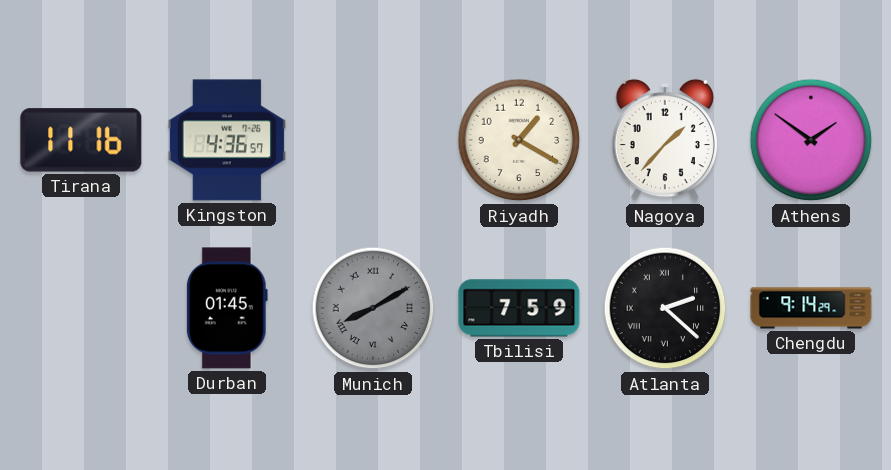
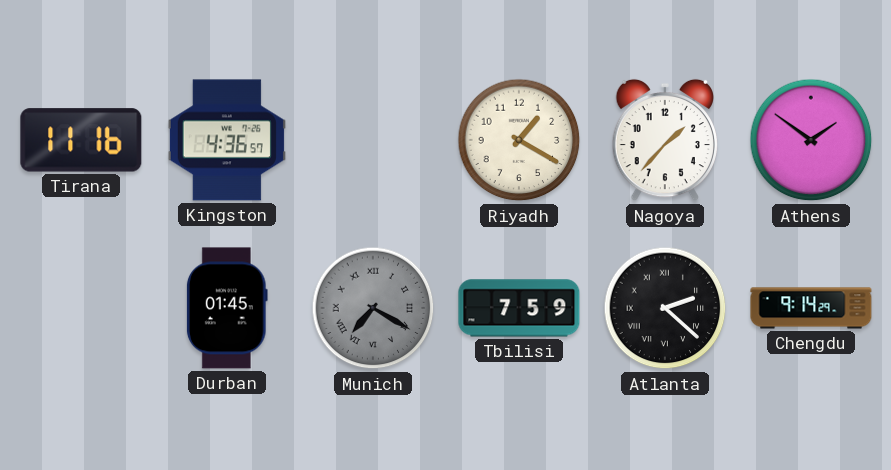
Munich: 8:10 -> 7:20
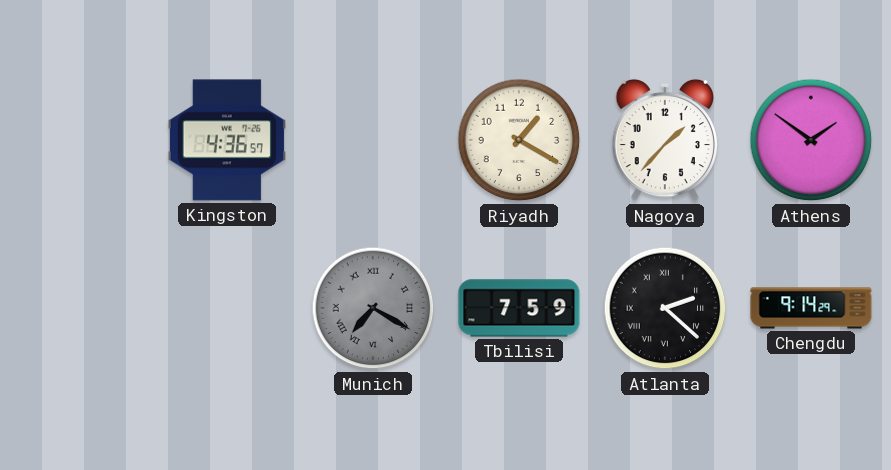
Tirana: 11:16 -> none
Durban: 01:45 -> none
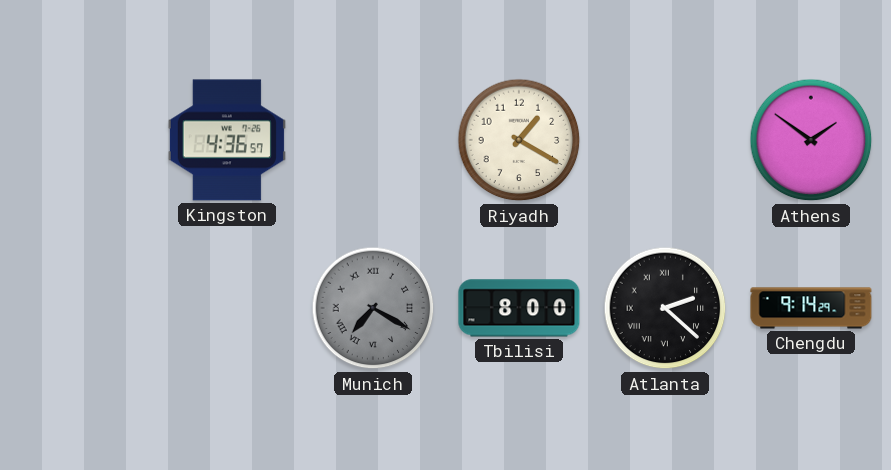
Nagoya: 1:37 -> none
Tbilisi: 7:59 -> 8:00
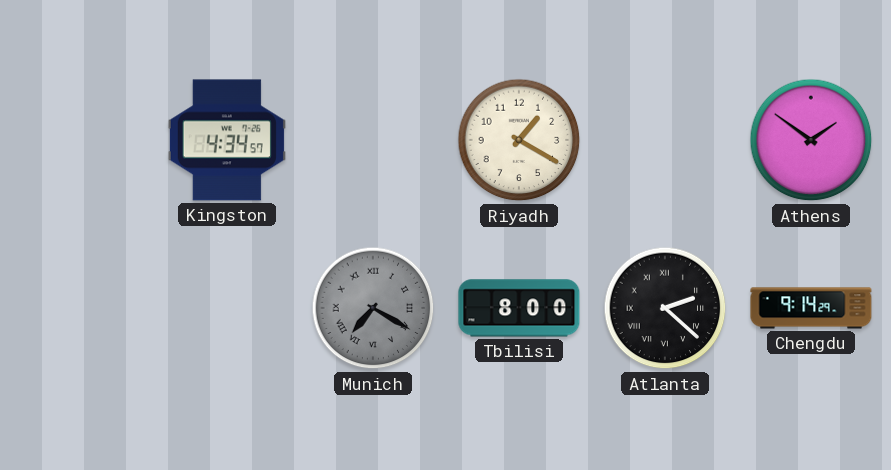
Kingston: 4:36 -> 4:34
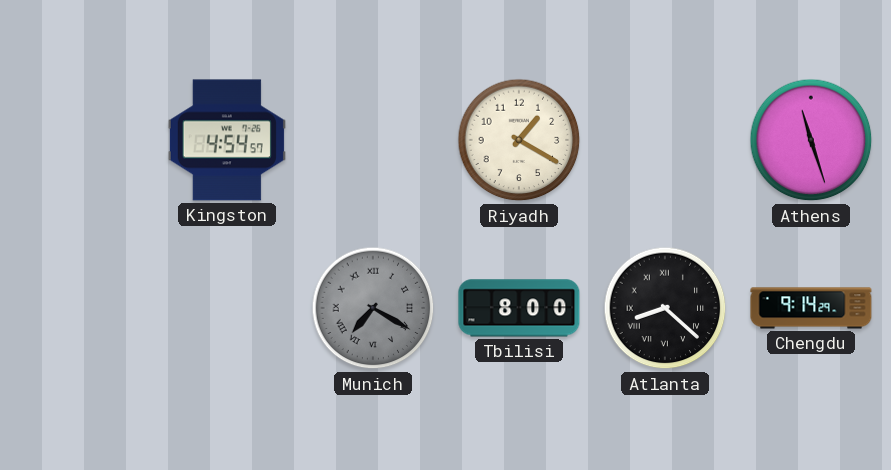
Kingston: 4:34 -> 4:54
Athens: 1:51 -> 11:27
Atlanta: 2:22 -> 8:22
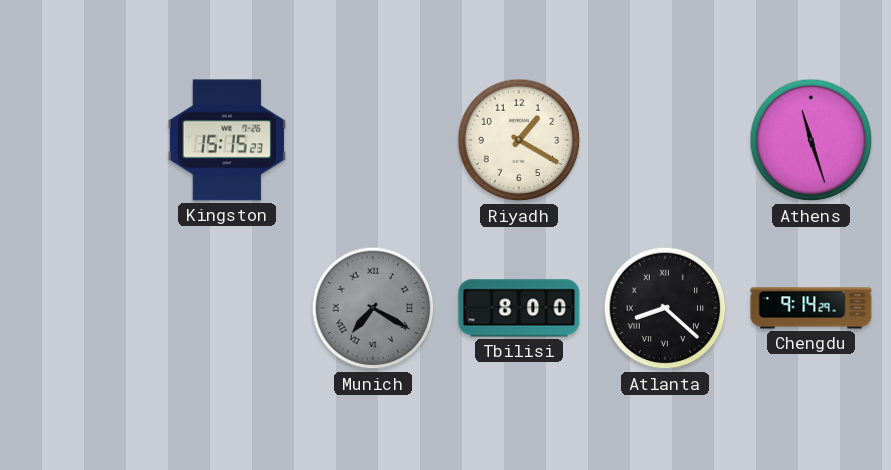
Kingston: 4:54 -> 15:15
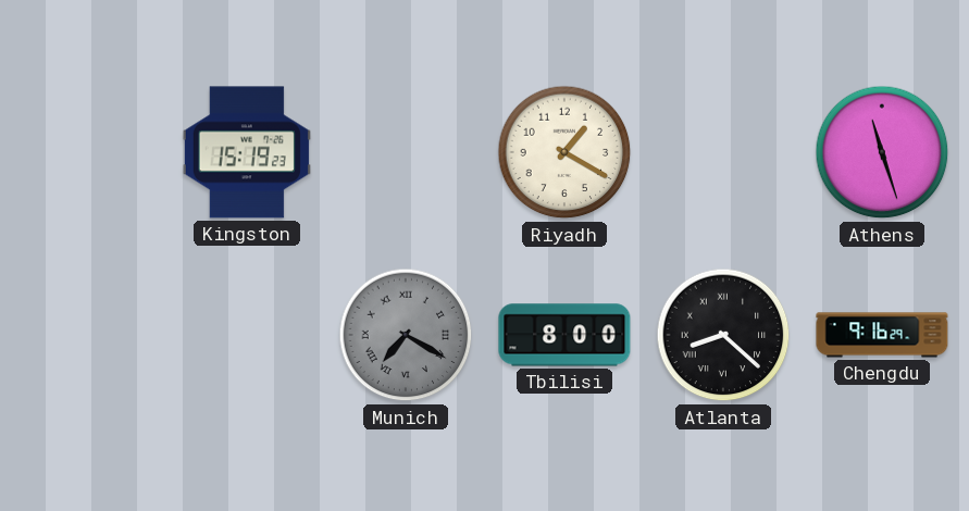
Kingston: 15:15 -> 15:19
Chengdu: 9:14 -> 9:16
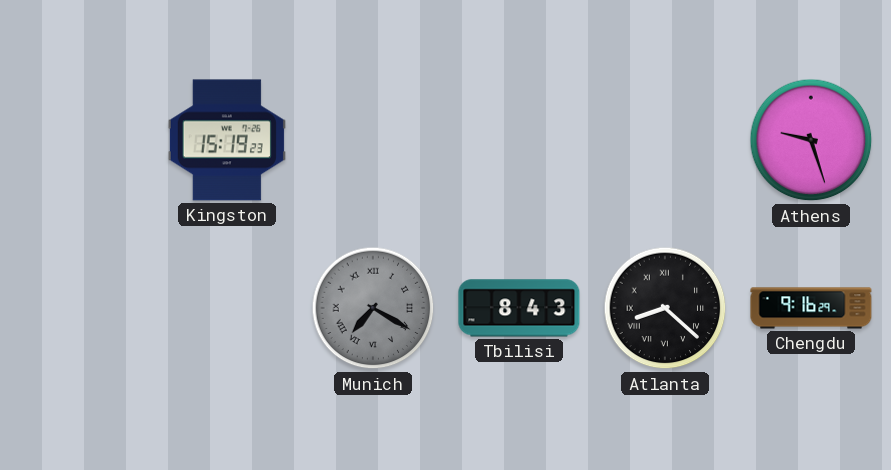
Riyadh: 1:20 -> none
Athens: 11:27 -> 9:27
Tbilisi: 8:00 -> 8:43
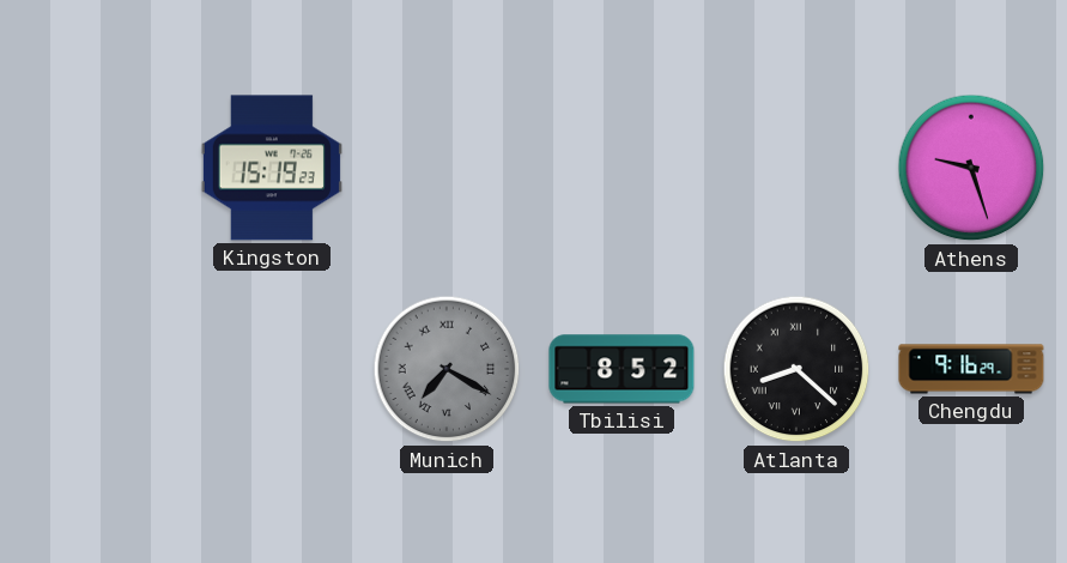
Tbilisi: 8:43 -> 8:52
